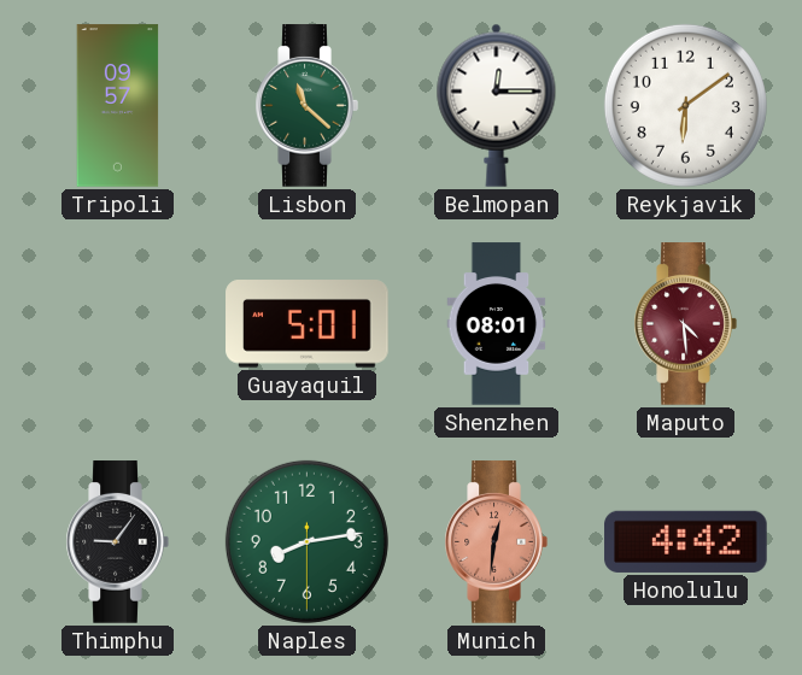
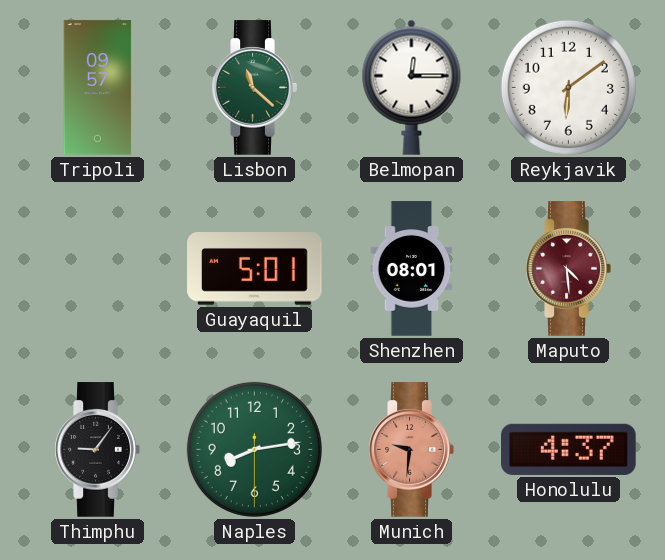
Munich: 12:31 -> 9:31
Honolulu: 4:42 -> 4:37
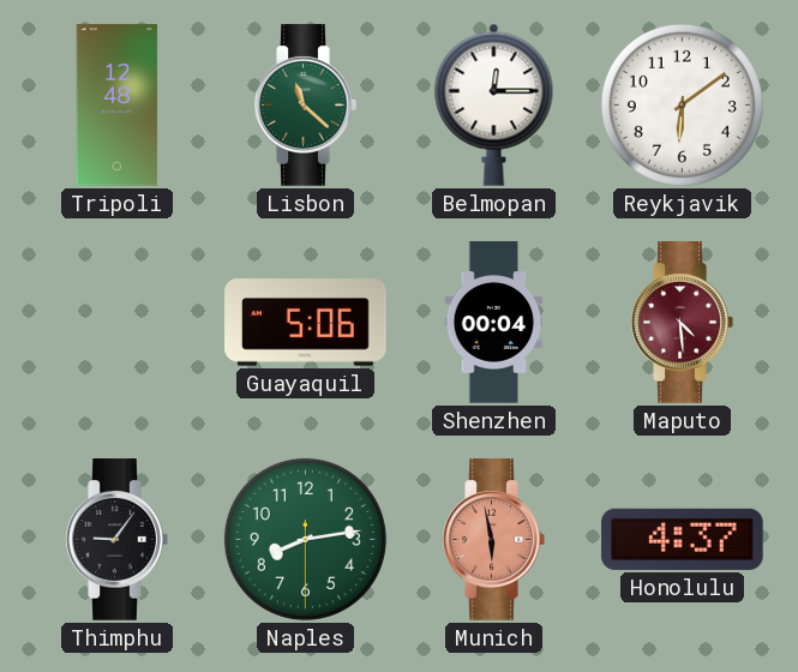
Tripoli: 09:57 -> 12:48
Guayaquil: 5:01 -> 5:06
Shenzhen: 08:01 -> 00:04
Munich: 9:31 -> 5:58
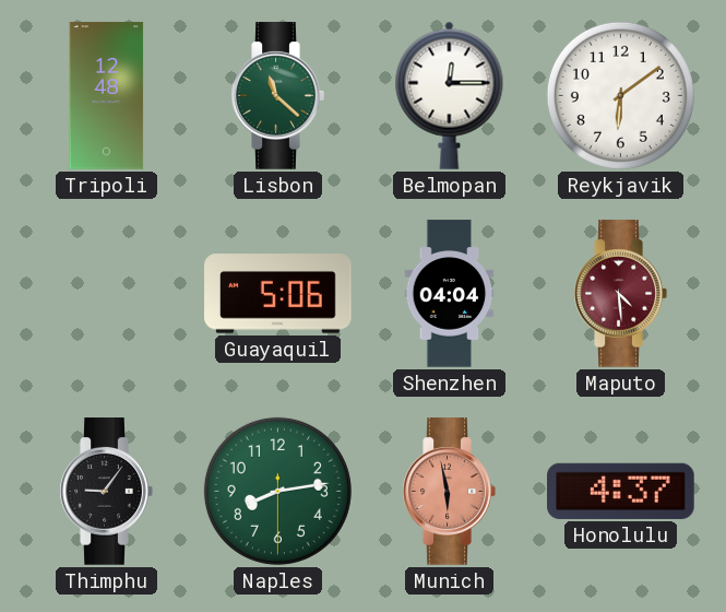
Shenzhen: 00:04 -> 04:04
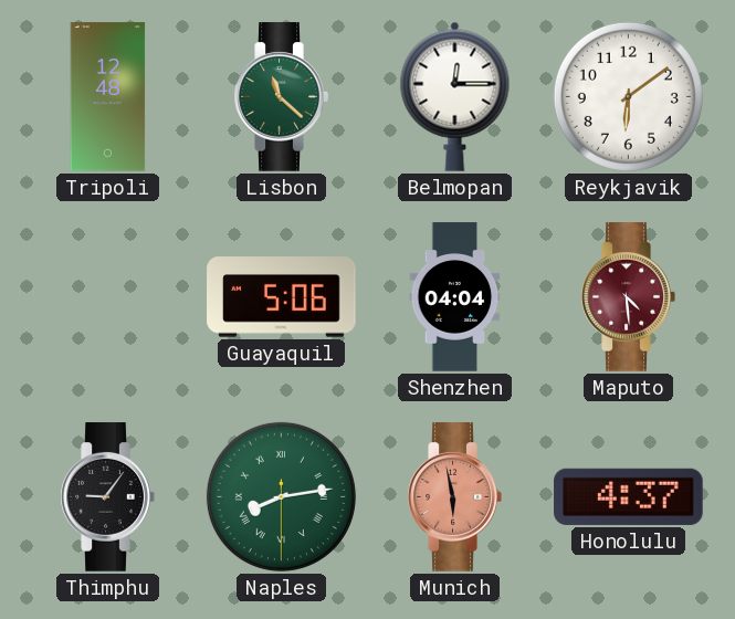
Naples numerals: Arabic -> Roman
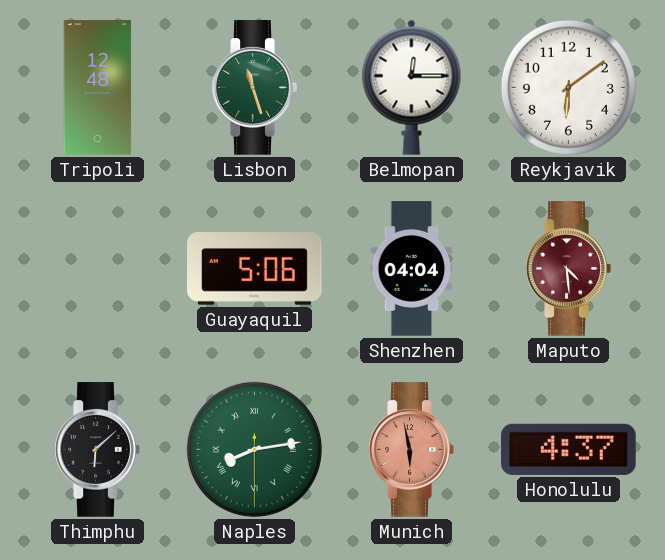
Lisbon: 11:22 -> 11:27
Thimphu: 9:06 -> 6:08
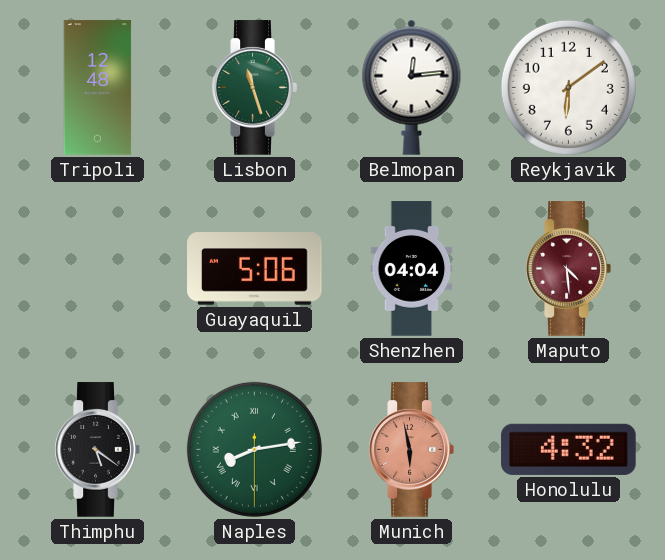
Belmopan: 12:15 -> 12:14
Thimphu: 6:08 -> 5:21
Honolulu: 4:37 -> 4:32
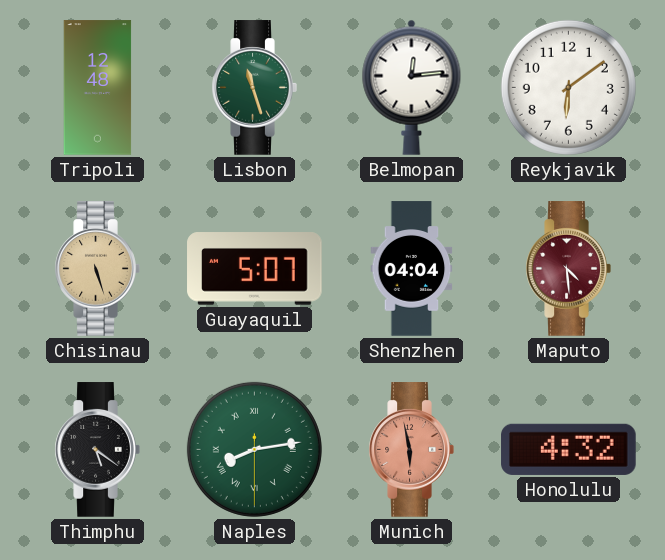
Chisinau: none -> 5:27
Guayaquil: 5:06 -> 5:07
